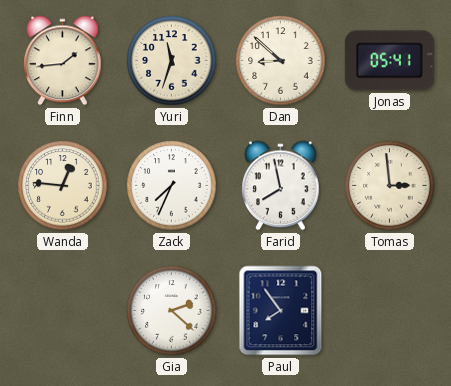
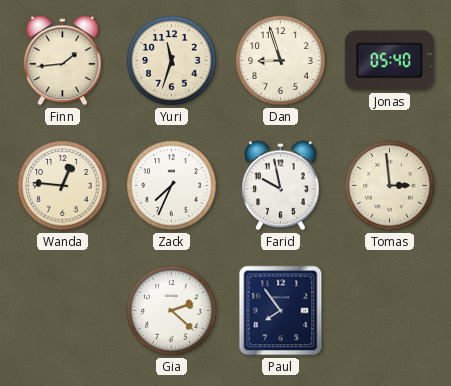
Dan: 8:52 -> 8:57
Jonas: 05:41 -> 05:40
Farid: 7:58 -> 9:58
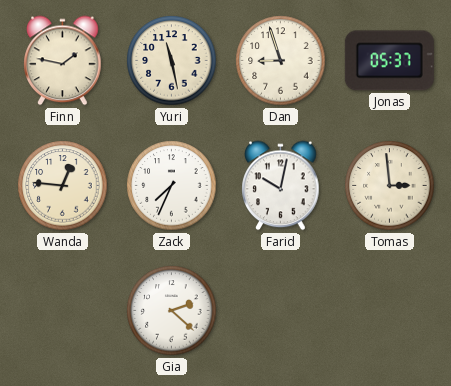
Finn: 1:44 -> 1:47
Yuri: 11:33 -> 11:28
Jonas: 05:40 -> 05:37
Farid: 9:58 -> 10:02
Paul: 7:54 -> none
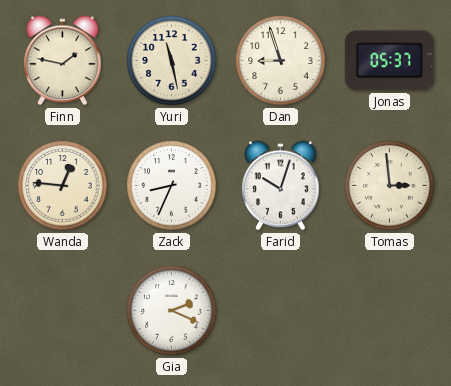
Zack: 7:34 -> 8:34
Farid: 10:02 -> 10:03
Gia: 2:22 -> 2:19
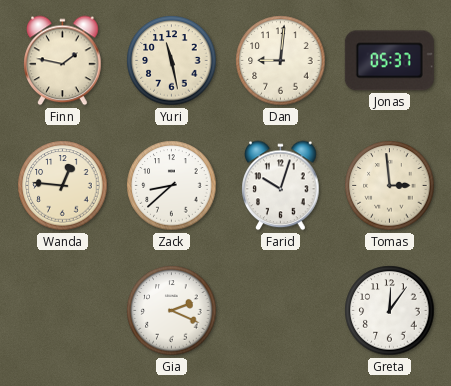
Dan: 8:57 -> 9:01
Zack: 8:34 -> 8:38
Greta: none -> 12:06
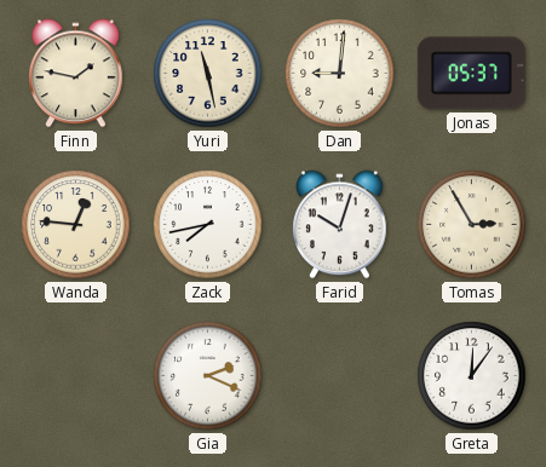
Zack: 8:38 -> 7:43
Tomas: 2:59 -> 2:55
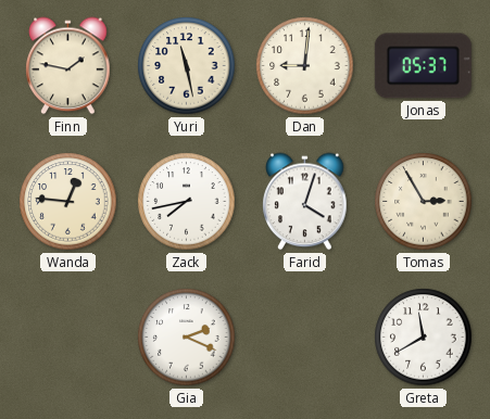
Farid: 10:03 -> 4:03
Greta: 12:06 -> 11:40
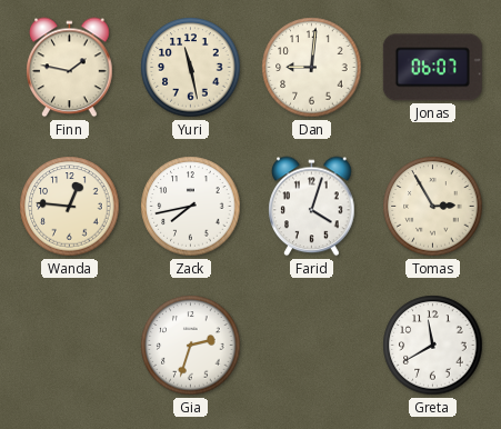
Jonas: 05:37 -> 06:07
Gia: 2:19 -> 2:33
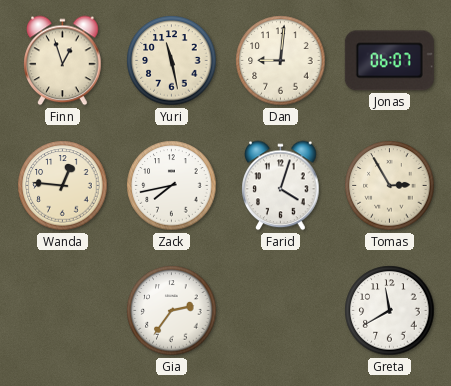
Finn: 1:47 -> 12:57
Gia: 2:33 -> 2:36
